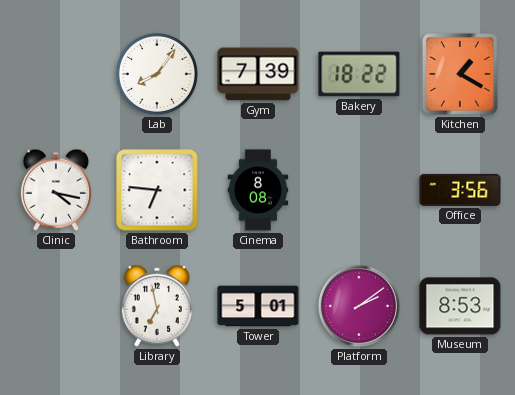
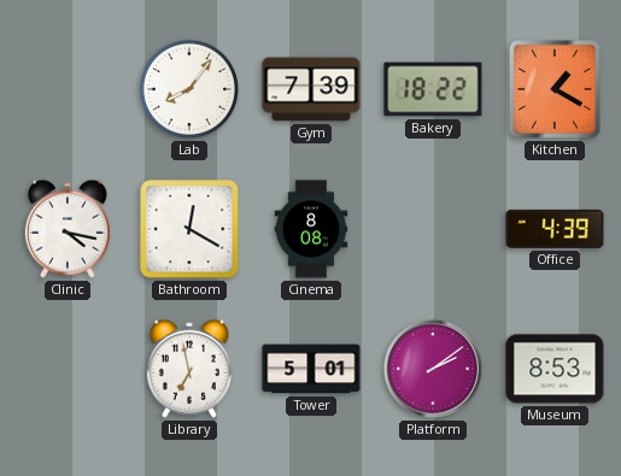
Bathroom: 6:46 -> 12:20
Office: 3:56 -> 4:39
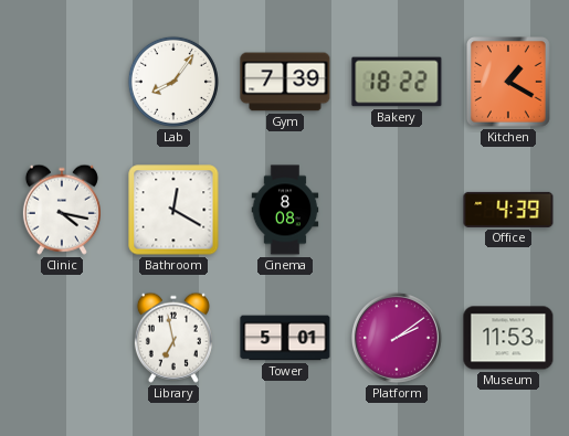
Museum: 8:53 -> 11:53
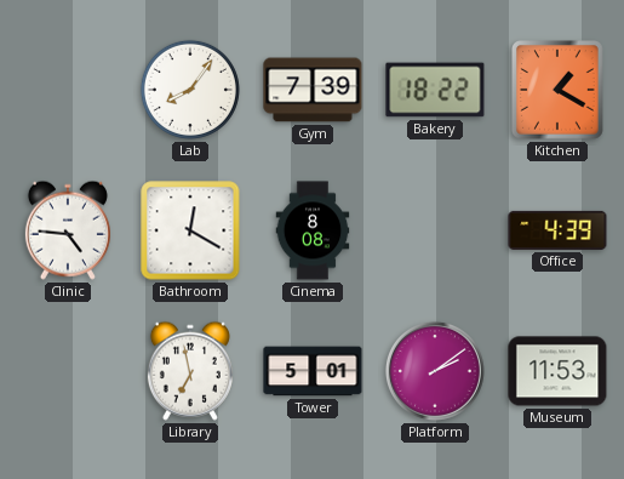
Clinic: 4:17 -> 4:46
